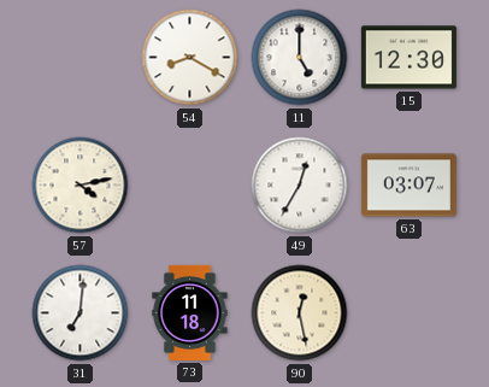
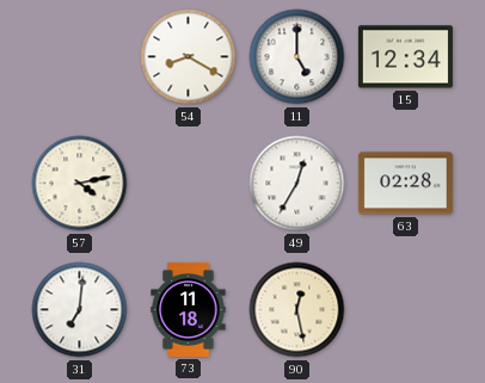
15: 12:30 -> 12:34
63: 03:07 -> 02:28
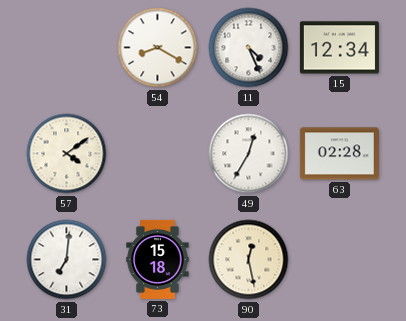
11: 5:00 -> 4:26
57: 4:13 -> 4:09
73: 11:18 -> 15:18
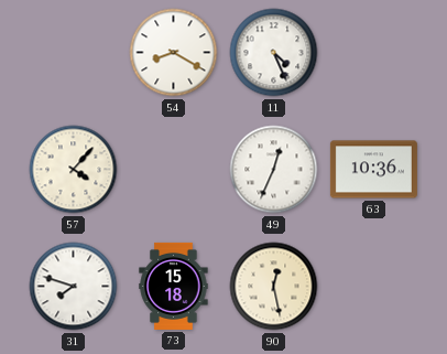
15: 12:34 -> none
57: 4:09 -> 4:07
49: 12:35 -> 12:34
63: 02:28 -> 10:36
31: 7:01 -> 7:48
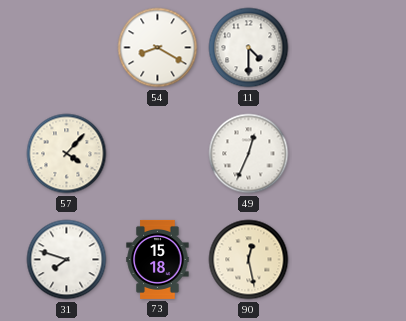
11: 4:26 -> 4:30
63: 10:36 -> none
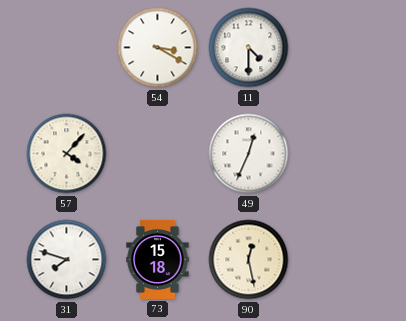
54: 8:20 -> 3:20
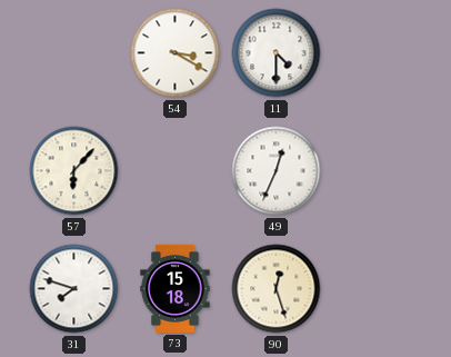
57: 4:07 -> 6:07
90: 12:28 -> 12:27
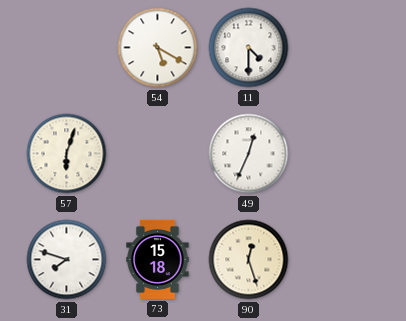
54: 3:20 -> 5:20
57: 6:07 -> 6:03
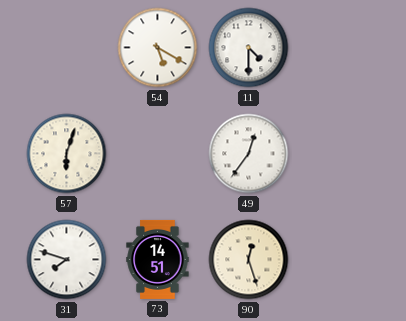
49: 12:34 -> 12:36
73: 15:18 -> 14:51
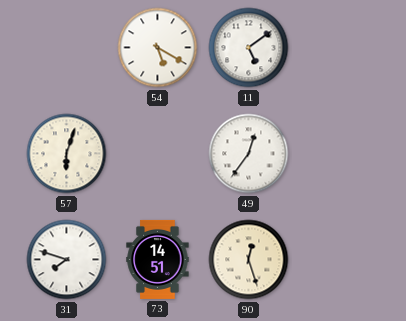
11: 4:30 -> 5:09
